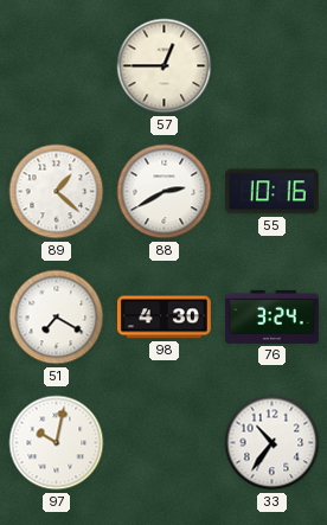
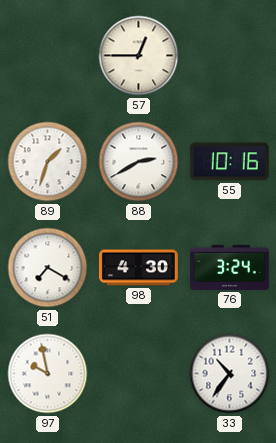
89: 1:22 -> 1:33
97: 10:02 -> 9:58
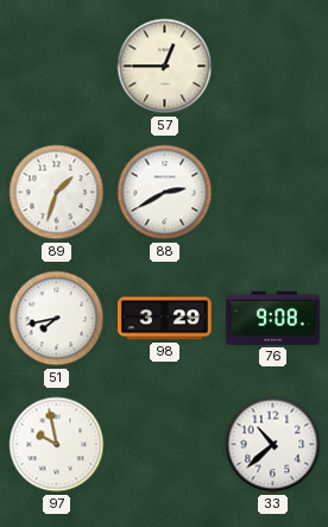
55: 10:16 -> none
51: 7:20 -> 7:43
98: 4:30 -> 3:29
76: 3:24 -> 9:08
33: 10:36 -> 10:38
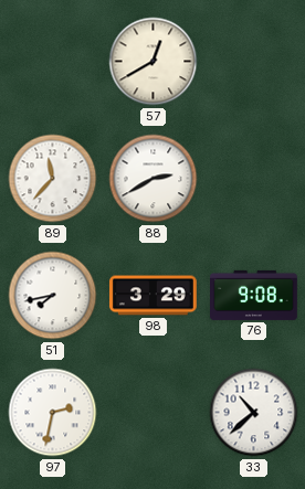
57: 12:45 -> 12:40
89: 1:33 -> 11:37
97: 9:58 -> 2:32
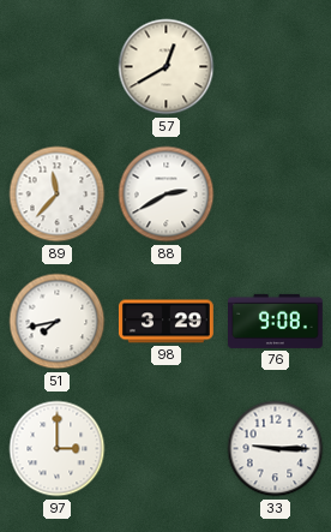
97: 2:32 -> 3:00
33: 10:38 -> 9:15
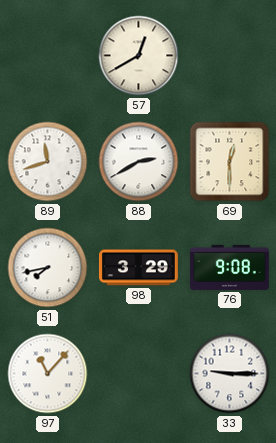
89: 11:37 -> 11:42
69: none -> 12:30
97: 3:00 -> 11:07
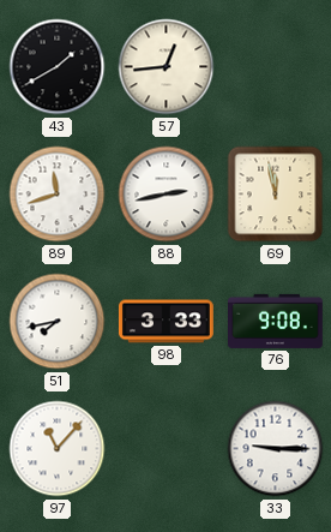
43: none -> 1:40
57: 12:40 -> 12:44
88: 2:40 -> 2:43
69: 12:30 -> 11:58
98: 3:29 -> 3:33
